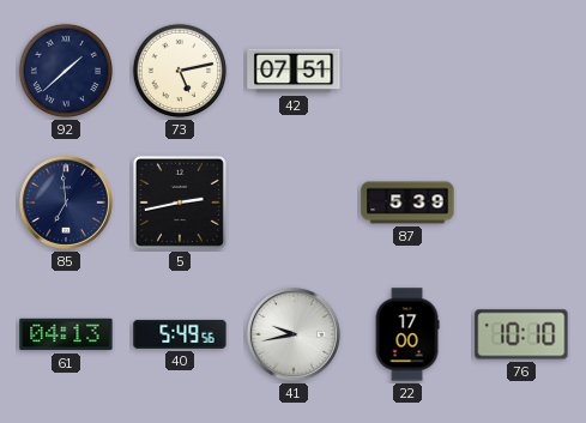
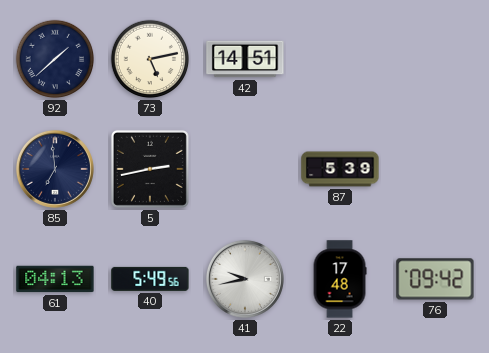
42: 07:51 -> 14:51
22: 17:00 -> 17:48
76: 10:10 -> 09:42
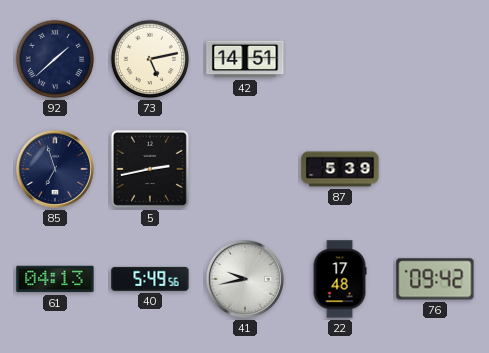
85: 6:59 -> 6:57
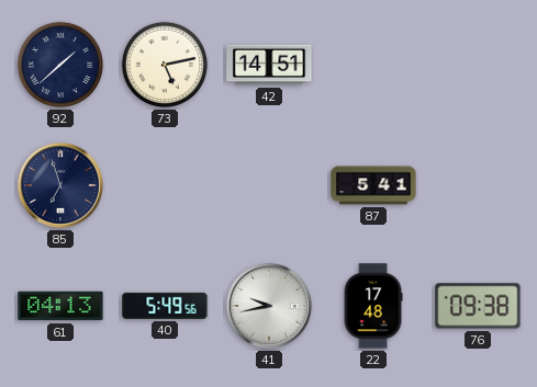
5: 2:43 -> none
87: 5:39 -> 5:41
76: 09:42 -> 09:38
